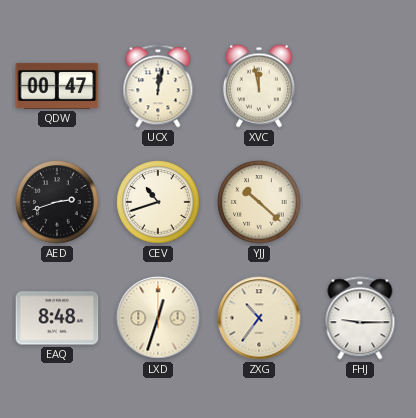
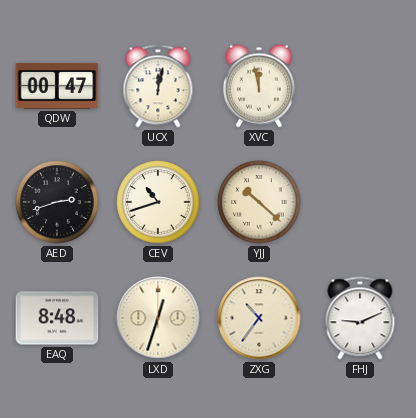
FHJ: 9:15 -> 9:11
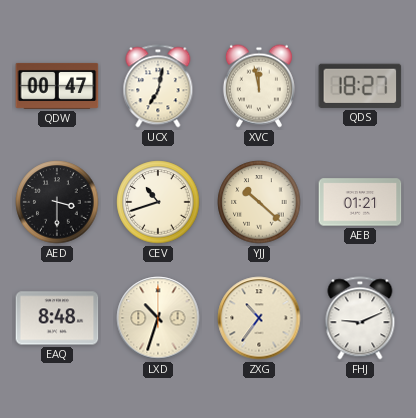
UCX: 12:02 -> 7:02
QDS: none -> 18:27
AED: 2:42 -> 3:30
AEB: none -> 01:21
LXD: 12:33 -> 10:33
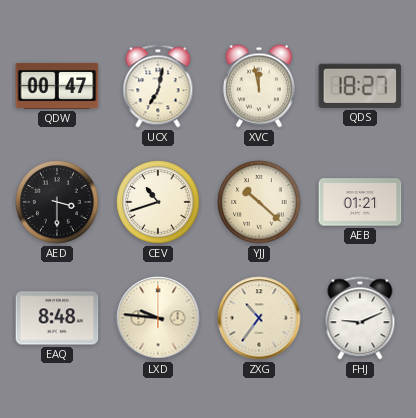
LXD: 10:33 -> 9:46
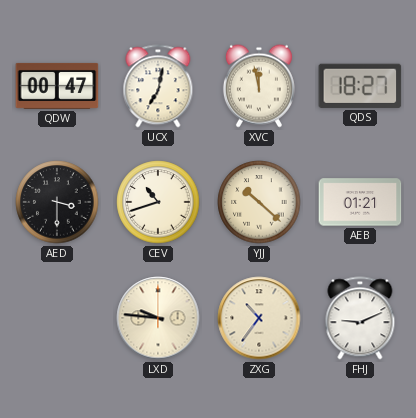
EAQ: 8:48 -> none
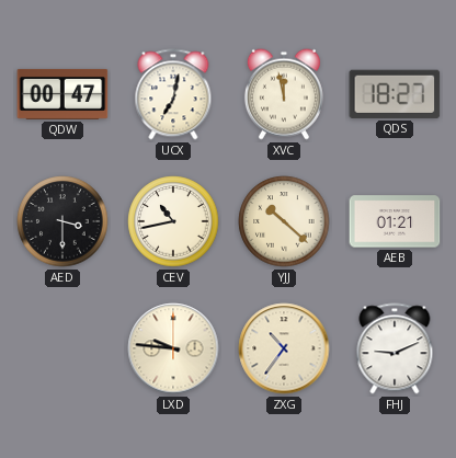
CEV: 10:42 -> 10:43
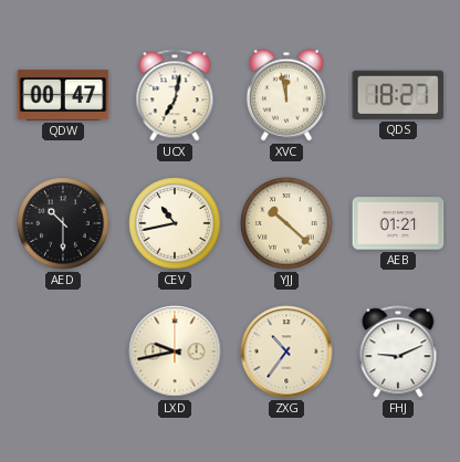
AED: 3:30 -> 10:30
LXD: 9:46 -> 9:43
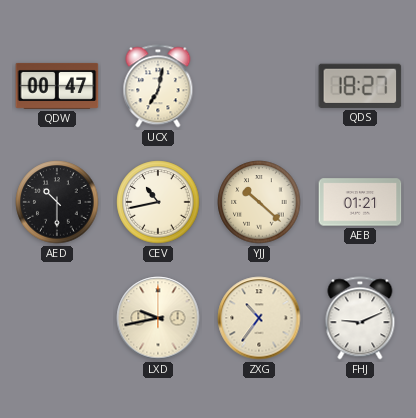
XVC: 11:58 -> none
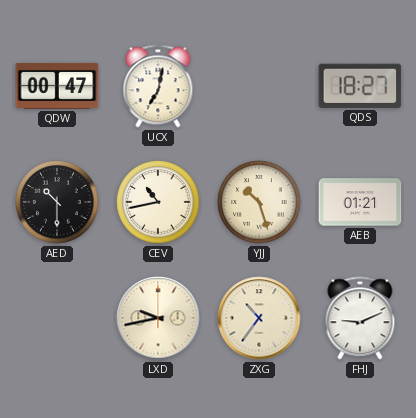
YJJ: 10:22 -> 10:27
